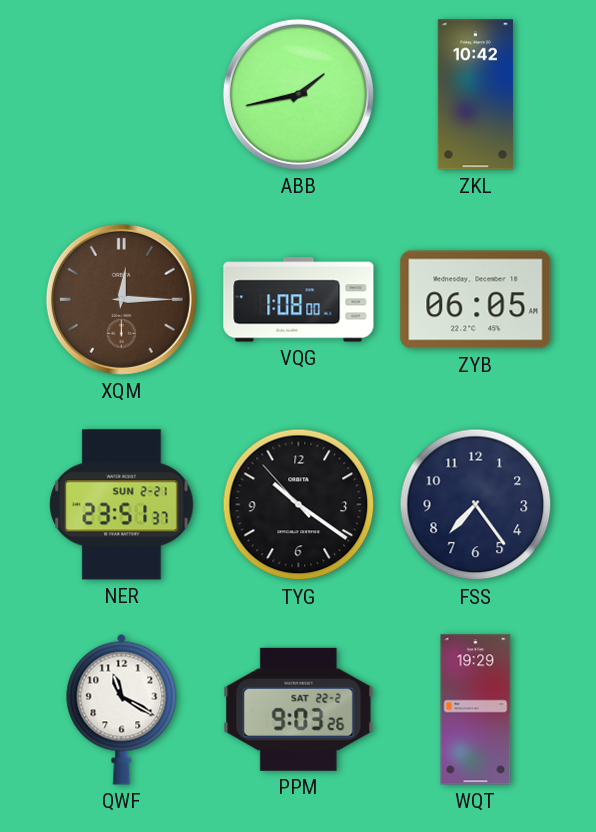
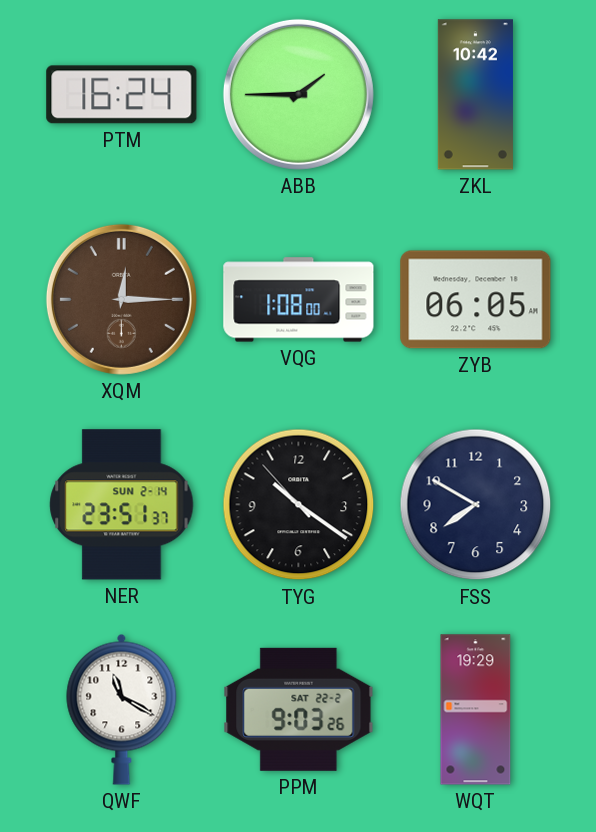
PTM: none -> 16:24
ABB: 1:43 -> 1:45
NER date: SUN 2-21 -> SUN 2-14
FSS: 7:24 -> 7:50
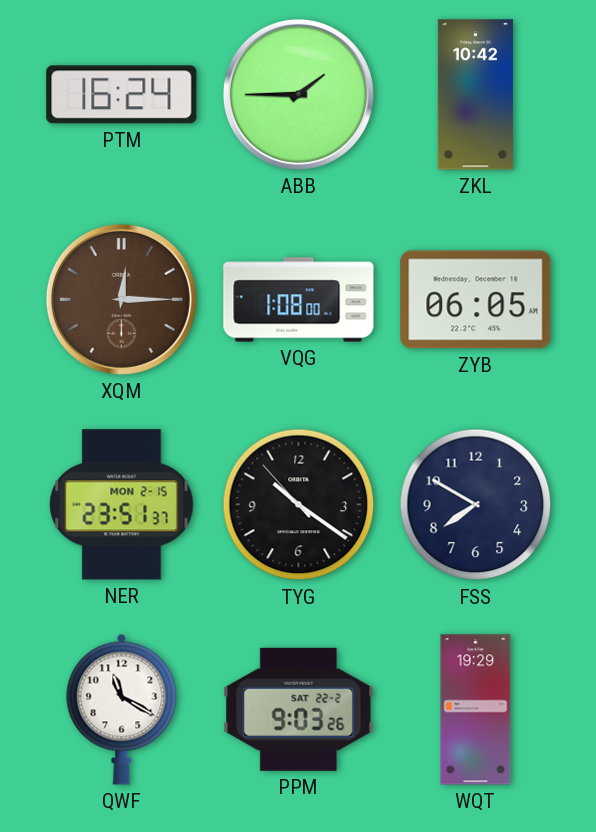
NER date: SUN 2-14 -> MON 2-15
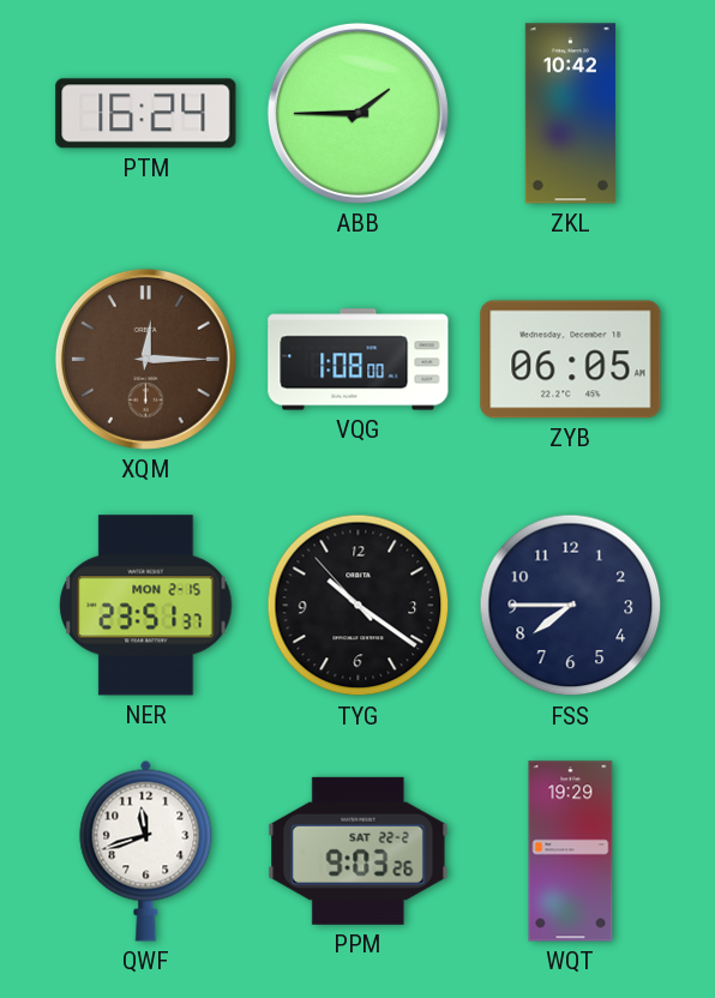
FSS: 7:50 -> 7:45
QWF: 11:20 -> 11:42
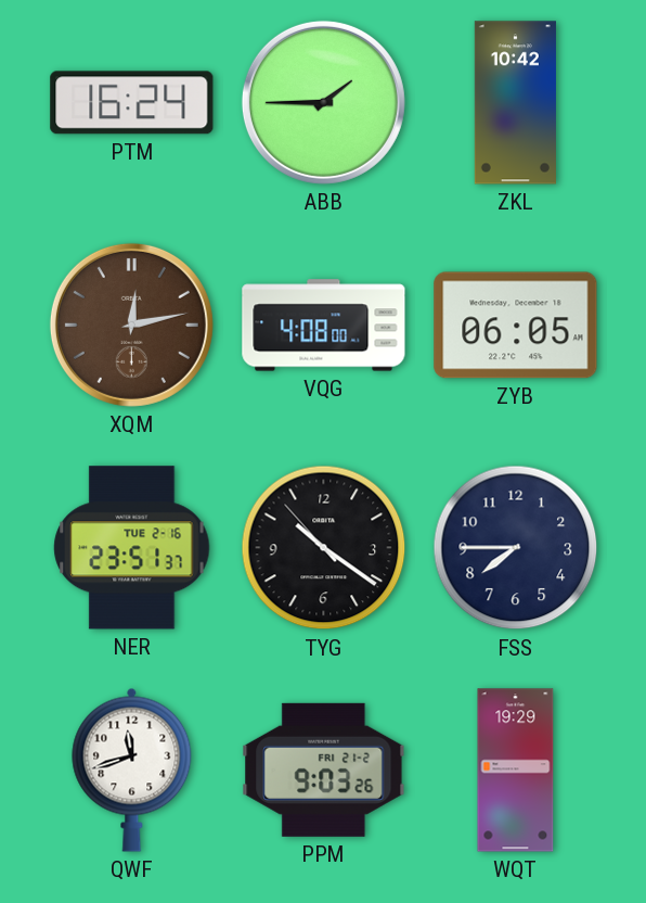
XQM: 12:15 -> 12:13
VQG: 1:08 -> 4:08
NER date: MON 2-15 -> TUE 2-16
PPM date: SAT 22-2 -> FRI 21-2
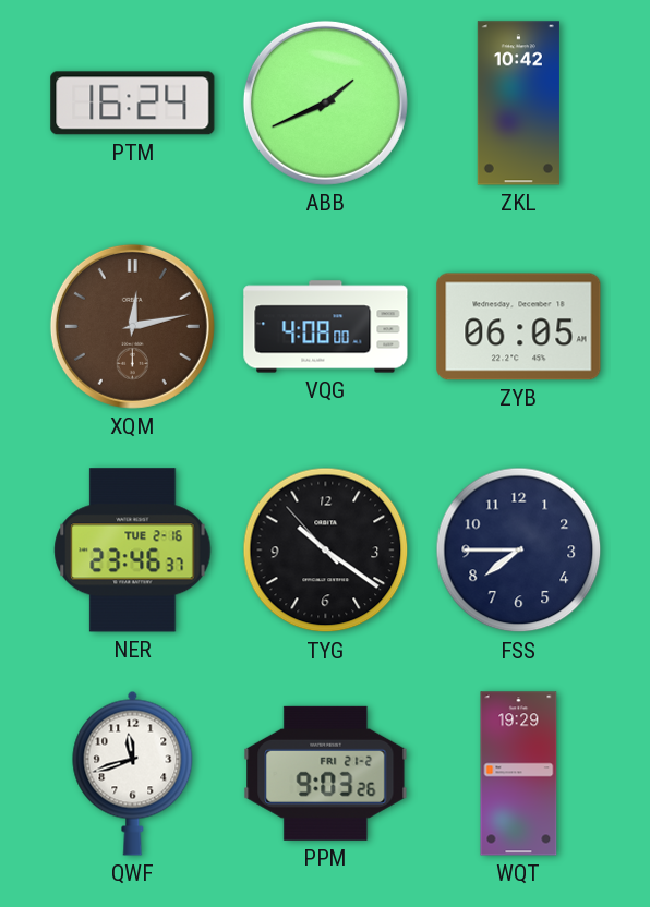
ABB: 1:45 -> 1:41
NER: 23:51 -> 23:46
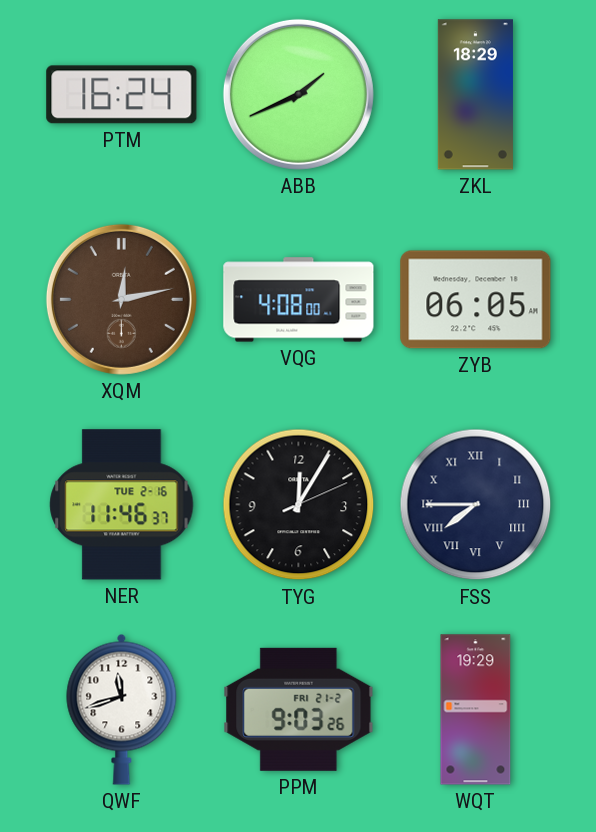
ZKL: 10:42 -> 18:29
NER: 23:46 -> 11:46
TYG: 10:20 -> 12:05
FSS numerals: Arabic -> Roman
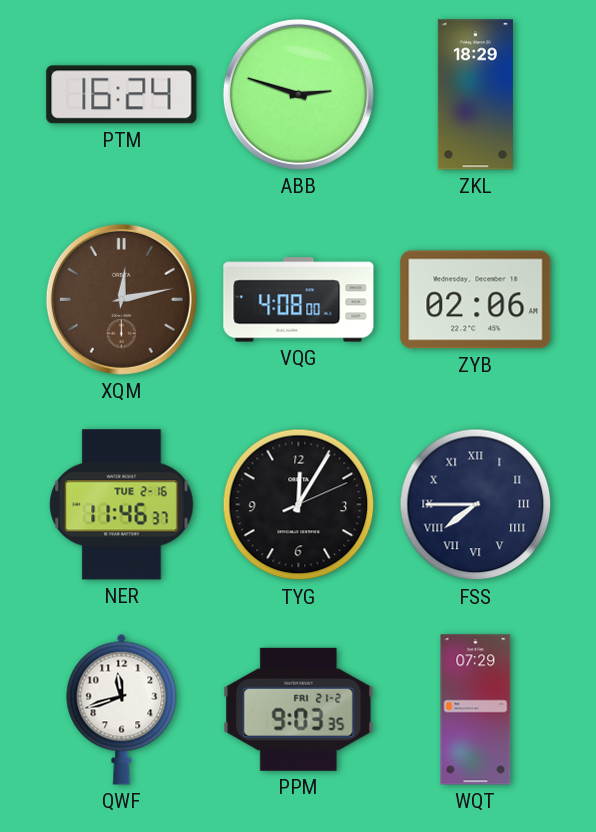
ABB: 1:41 -> 2:48
ZYB: 06:05 -> 02:06
PPM: 9:03:26 -> 9:03:35
WQT: 19:29 -> 07:29
